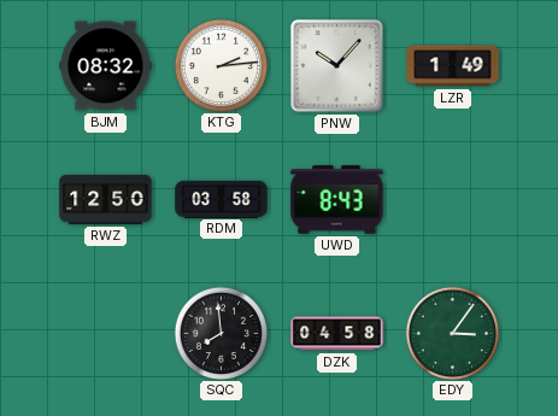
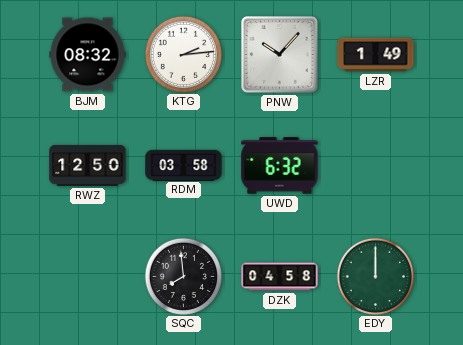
UWD: 8:43 -> 6:32
EDY: 3:06 -> 12:00
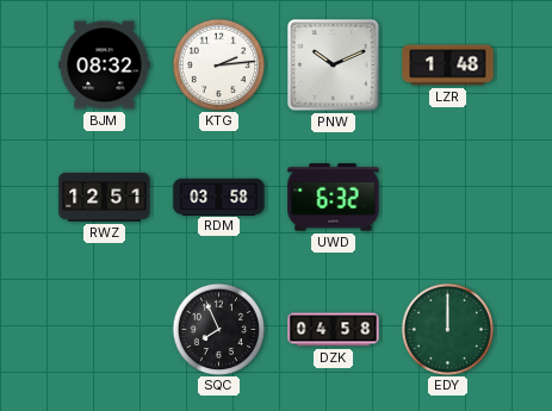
PNW: 10:07 -> 10:11
LZR: 1:49 -> 1:48
RWZ: 12:50 -> 12:51
SQC: 7:59 -> 7:56
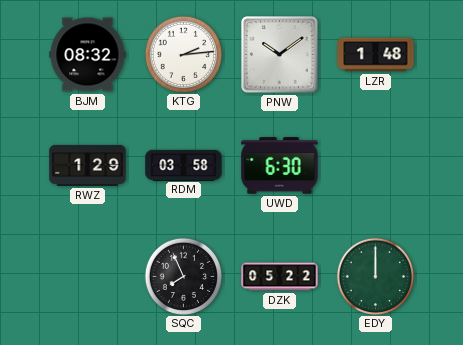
PNW: 10:11 -> 10:09
RWZ: 12:51 -> 1:29
UWD: 6:32 -> 6:30
DZK: 04:58 -> 05:22
